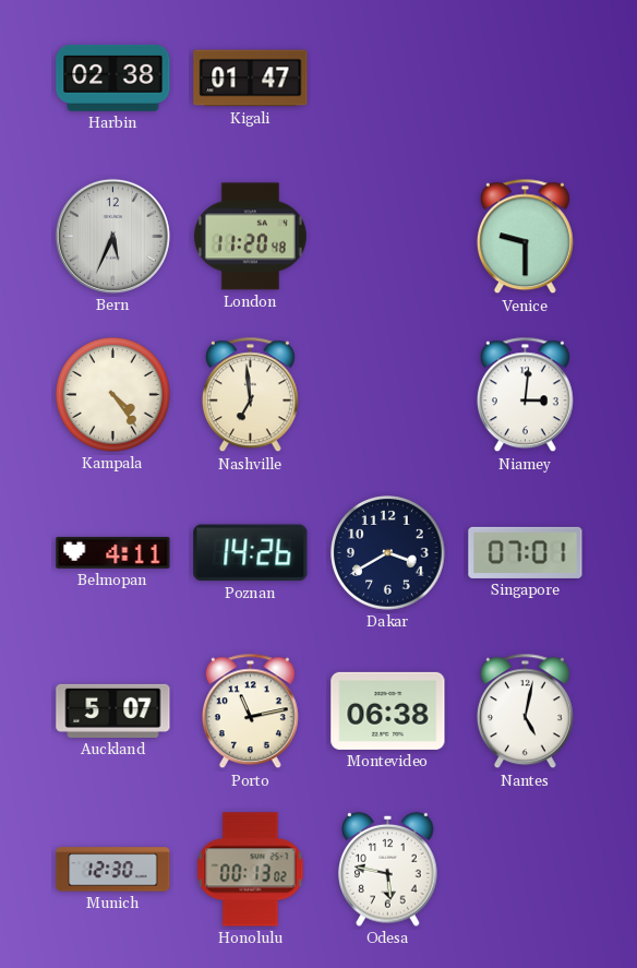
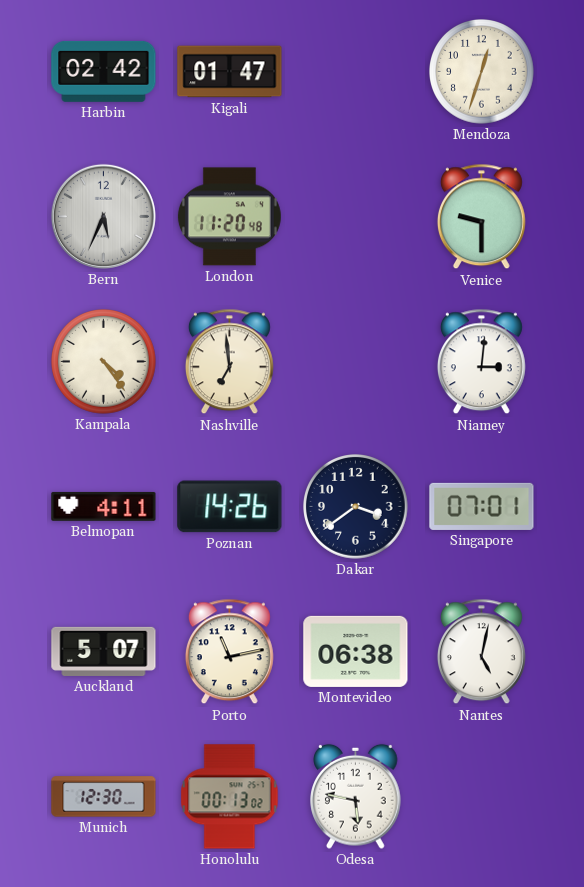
Harbin: 02:38 -> 02:42
Mendoza: none -> 12:33
Dakar: 3:40 -> 3:39
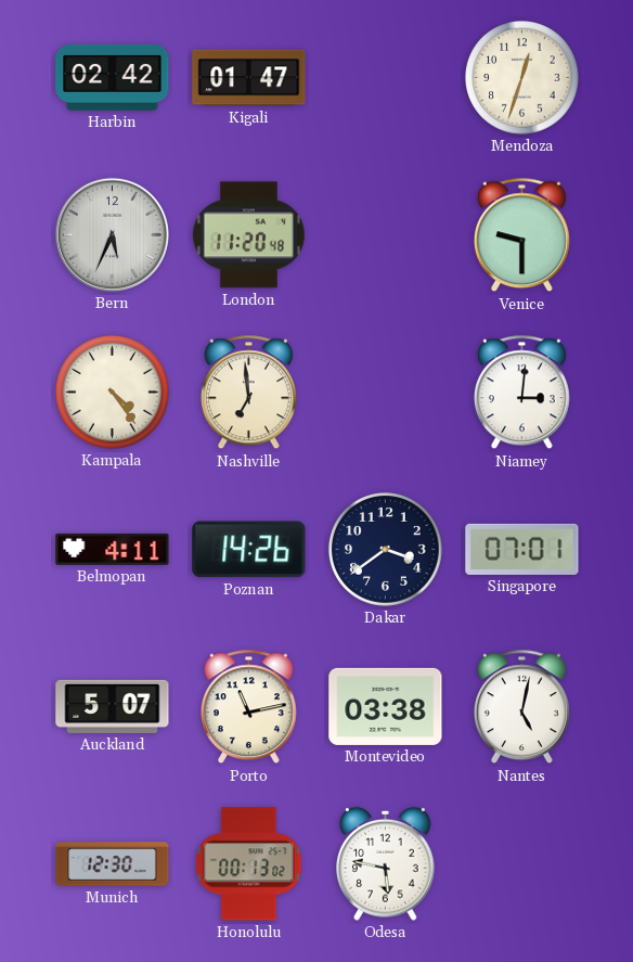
Montevideo: 06:38 -> 03:38
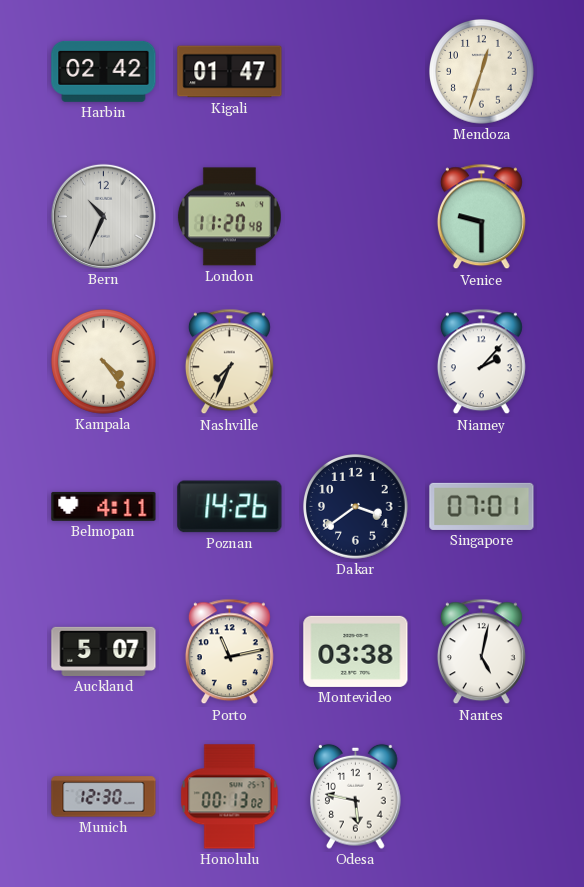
Bern: 5:34 -> 10:34
Nashville: 6:59 -> 7:34
Niamey: 3:01 -> 2:07
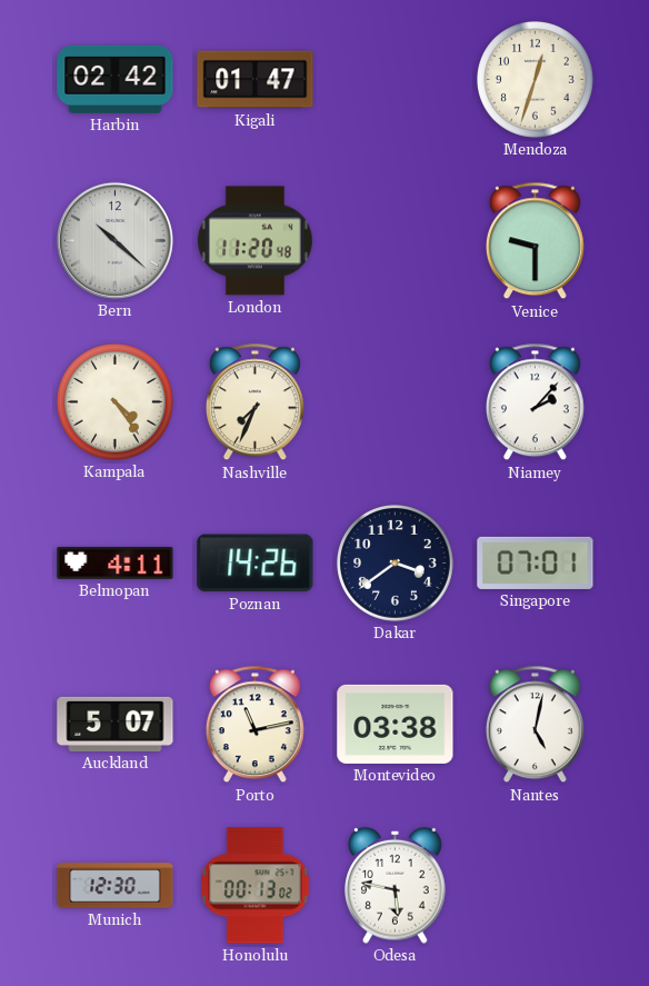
Bern: 10:34 -> 10:22
